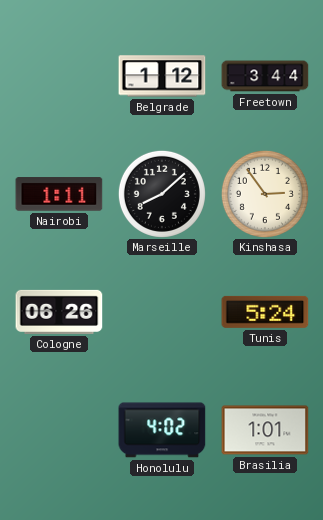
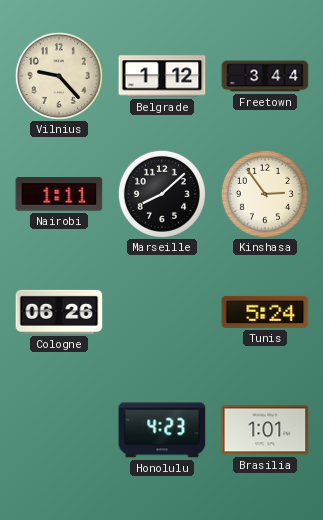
Vilnius: none -> 9:23
Honolulu: 4:02 -> 4:23
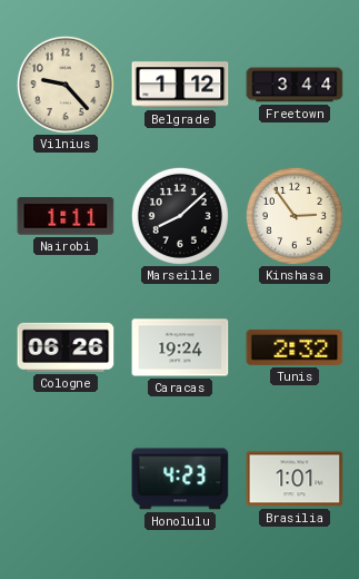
Caracas: none -> 19:24
Tunis: 5:24 -> 2:32
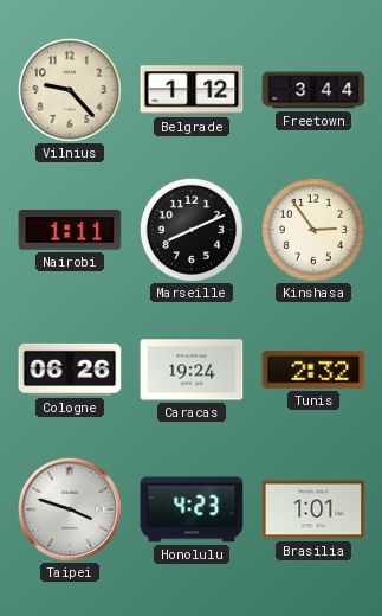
Marseille: 8:08 -> 8:11
Taipei: none -> 3:48
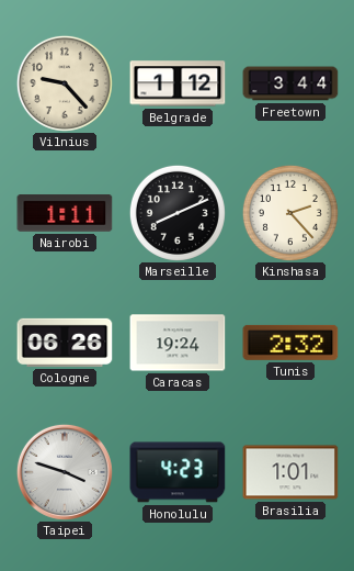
Kinshasa: 2:54 -> 2:23
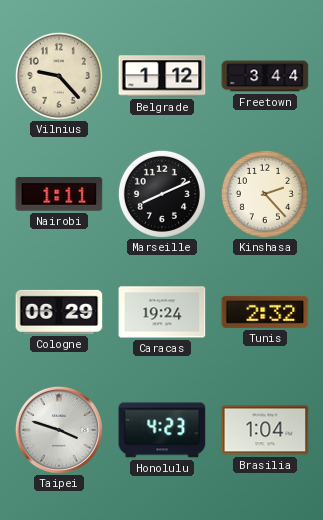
Cologne: 06:26 -> 06:29
Brasilia: 1:01 -> 1:04
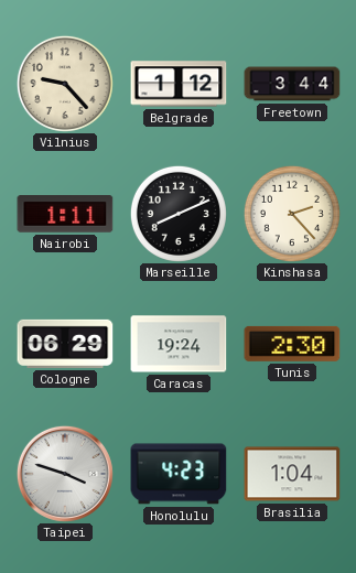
Tunis: 2:32 -> 2:30
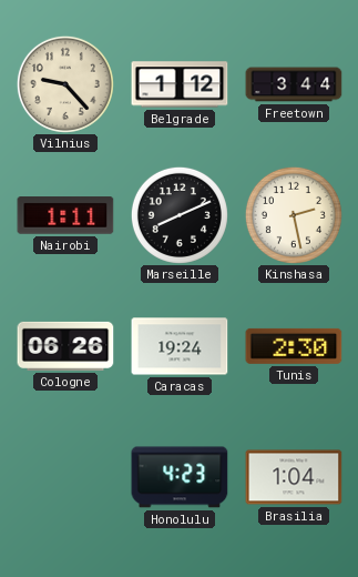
Kinshasa: 2:23 -> 2:28
Cologne: 06:29 -> 06:26
Taipei: 3:48 -> none
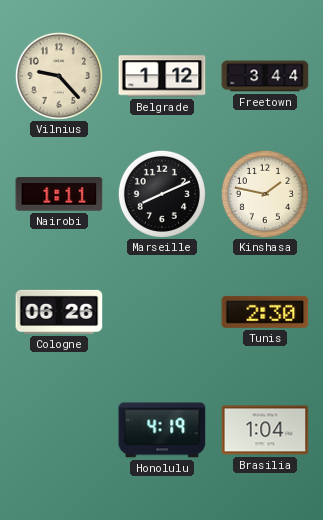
Kinshasa: 2:28 -> 1:47
Caracas: 19:24 -> none
Honolulu: 4:23 -> 4:19
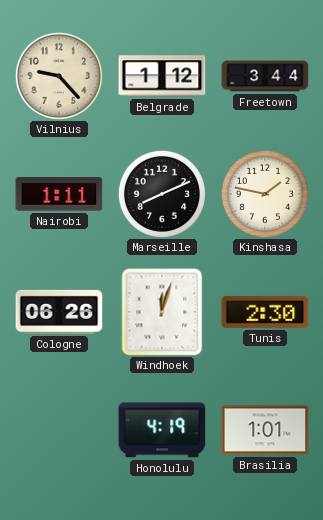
Windhoek: none -> 12:03
Brasilia: 1:04 -> 1:01
